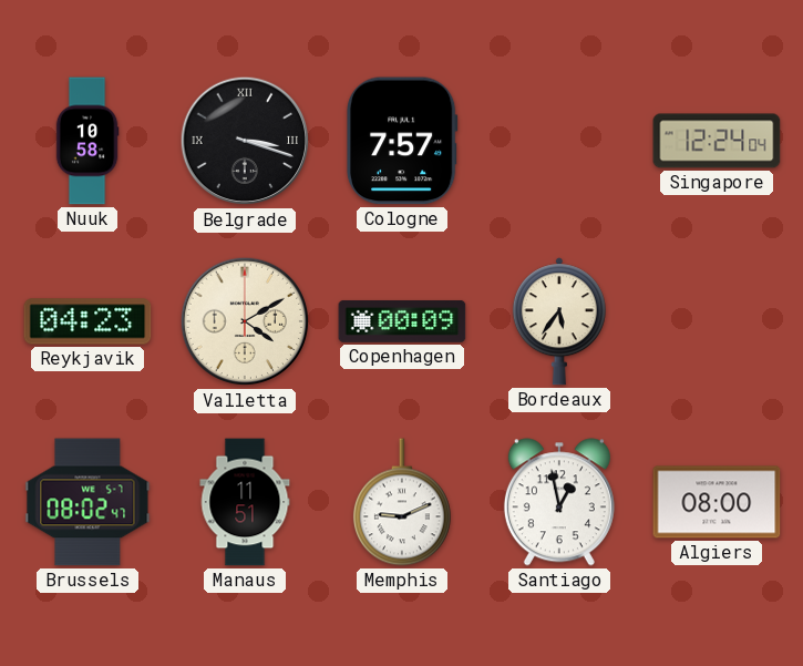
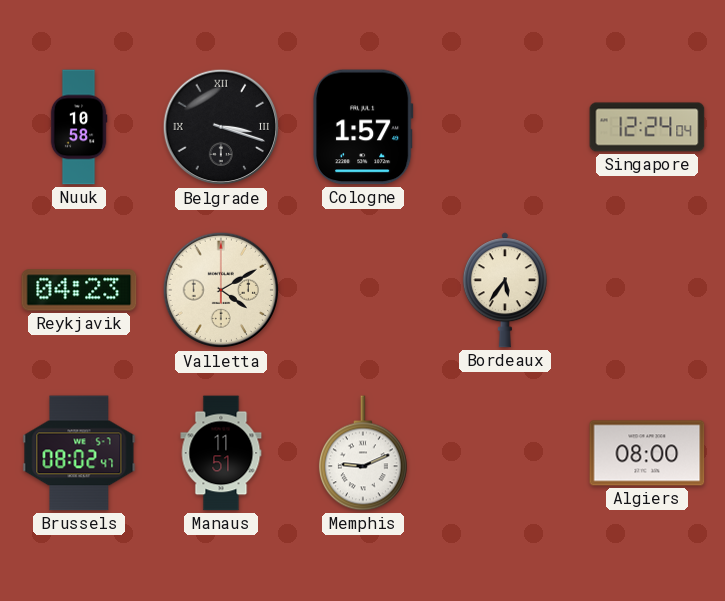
Cologne: 7:57 -> 1:57
Copenhagen: 00:09 -> none
Santiago: 12:58 -> none
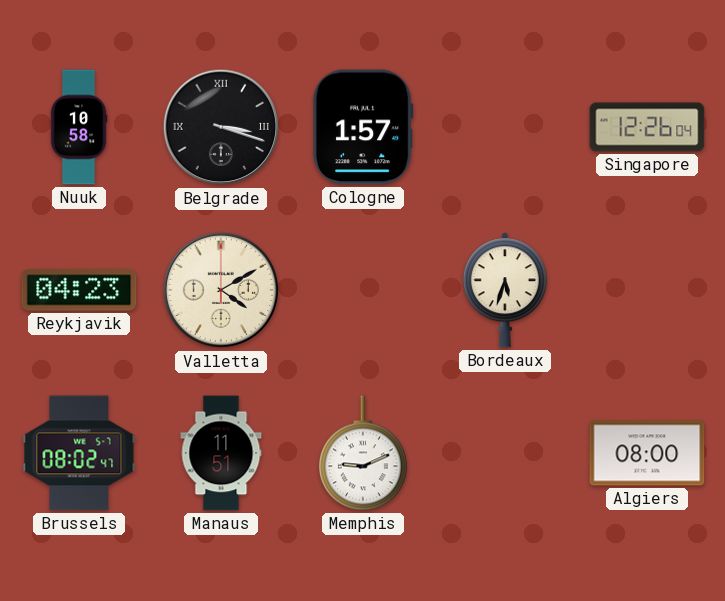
Singapore: 12:24 -> 12:26
Bordeaux: 5:36 -> 5:33
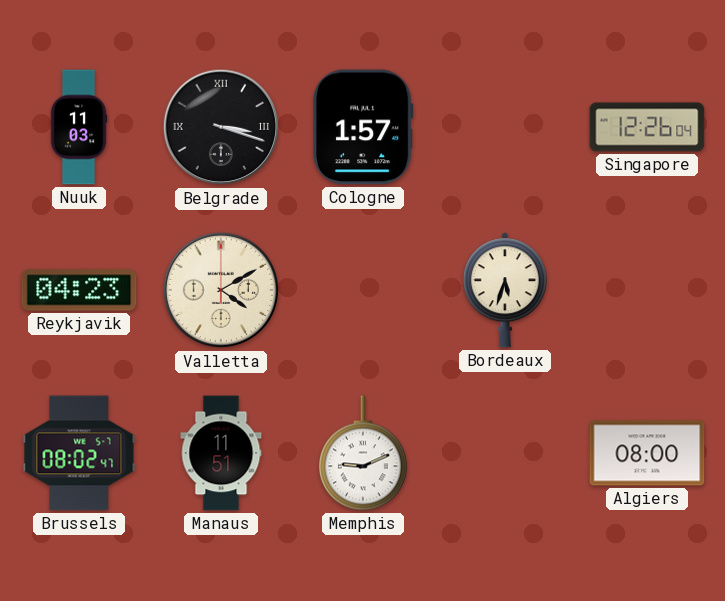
Nuuk: 10:58 -> 11:03
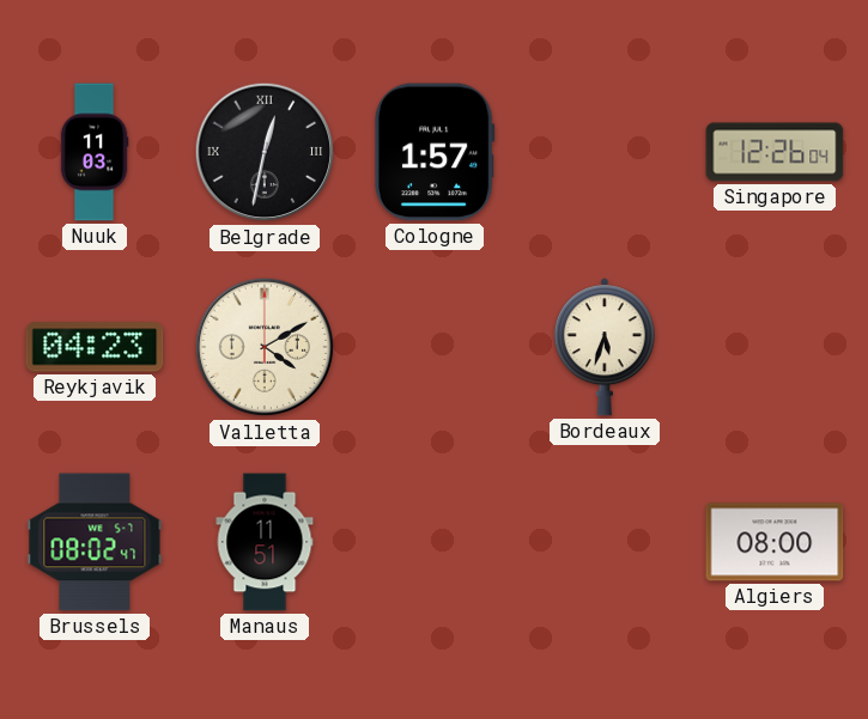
Belgrade: 3:18 -> 12:32
Memphis: 9:11 -> none
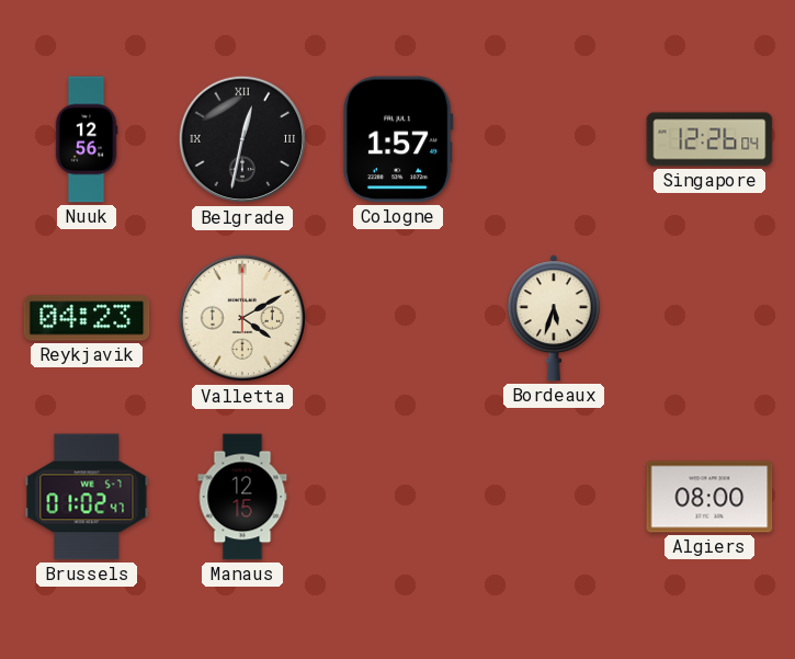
Nuuk: 11:03 -> 12:56
Brussels: 08:02 -> 01:02
Manaus: 11:51 -> 12:15
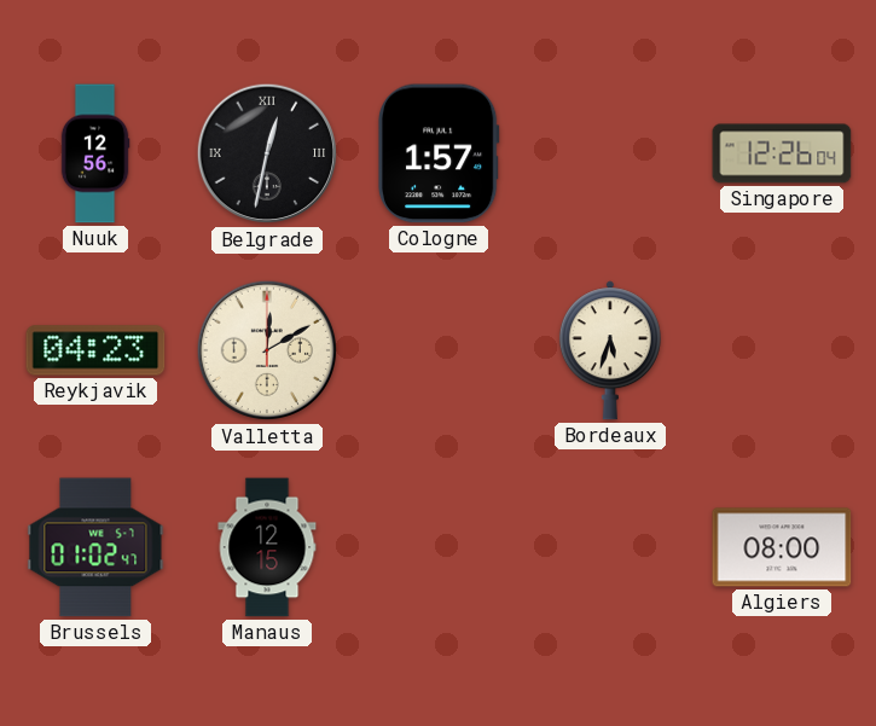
Valletta: 4:10 -> 12:10
